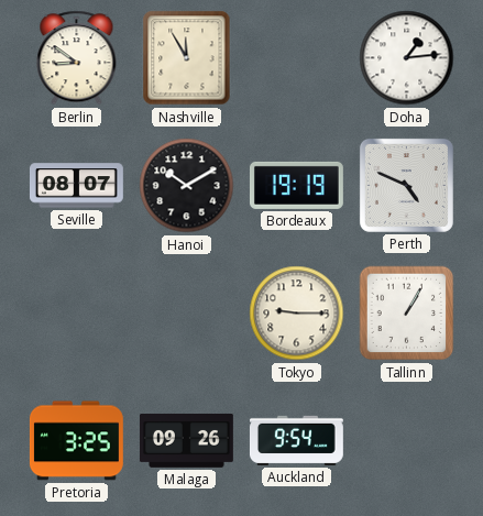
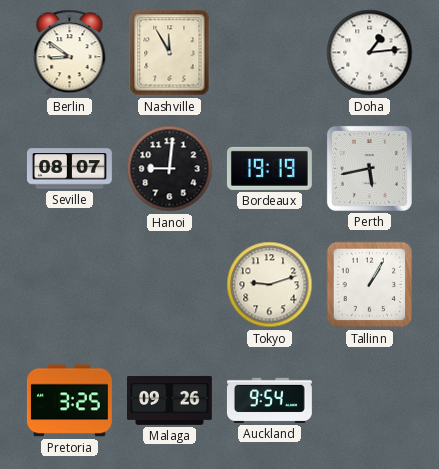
Hanoi: 10:10 -> 9:01
Perth: 4:49 -> 5:43
Tokyo: 9:15 -> 9:12
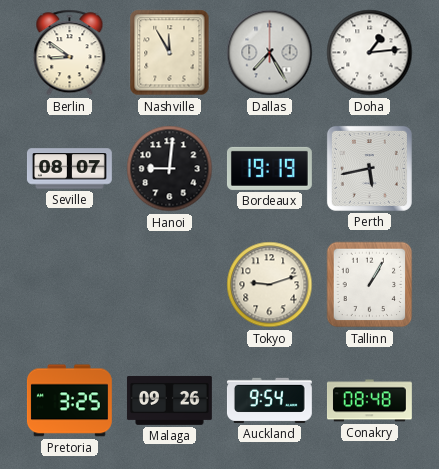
Dallas: none -> 7:25
Conakry: none -> 08:48
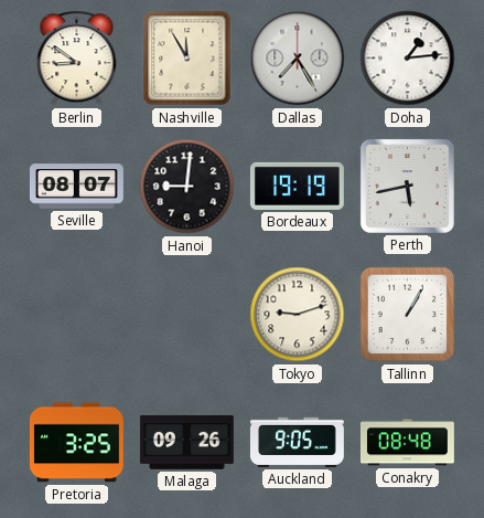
Auckland: 9:54 -> 9:05
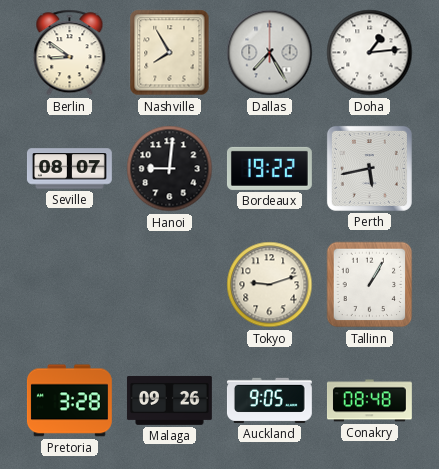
Nashville: 11:55 -> 7:55
Bordeaux: 19:19 -> 19:22
Pretoria: 3:25 -> 3:28
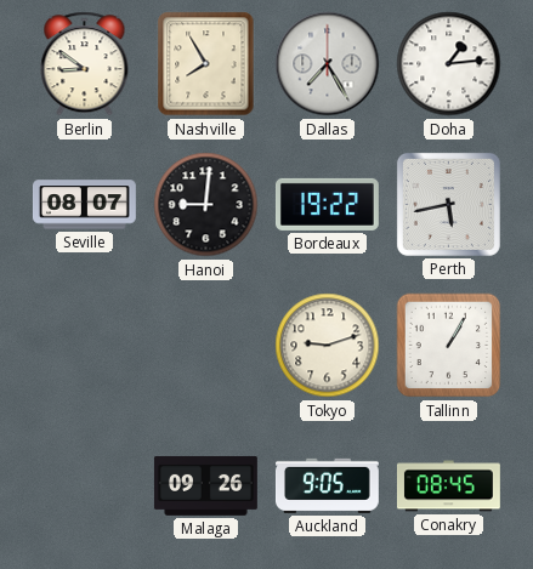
Pretoria: 3:28 -> none
Conakry: 08:48 -> 08:45
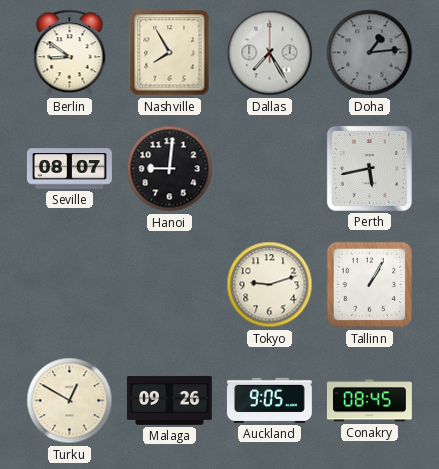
Doha dial: white -> grey
Bordeaux: 19:22 -> none
Turku: none -> 12:50
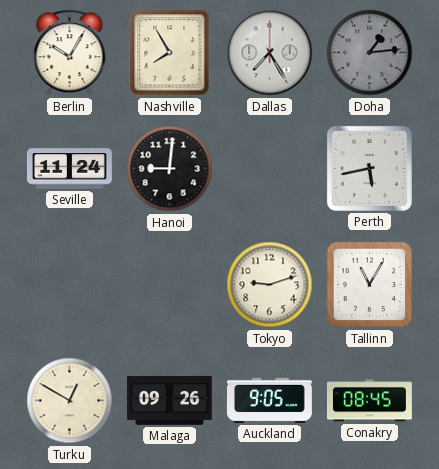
Berlin: 8:51 -> 10:05
Seville: 08:07 -> 11:24
Tallinn: 1:05 -> 11:05
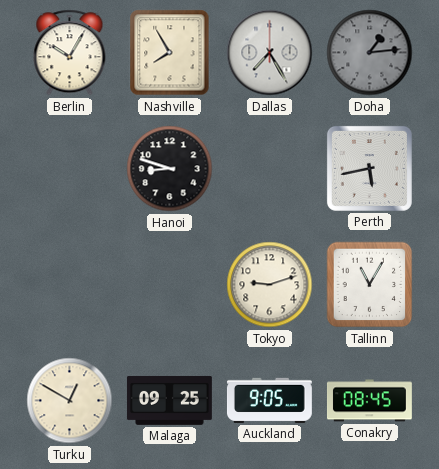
Seville: 11:24 -> none
Hanoi: 9:01 -> 8:48
Malaga: 09:26 -> 09:25
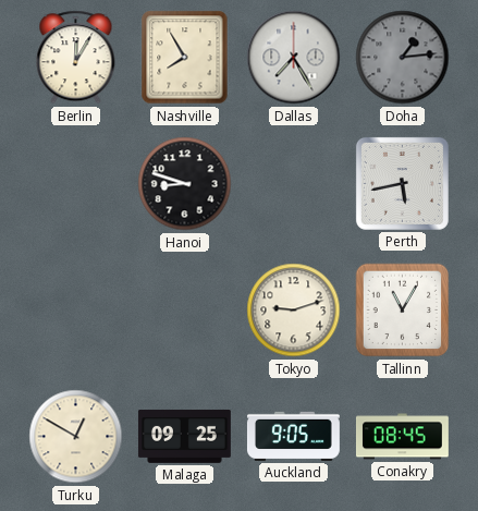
Berlin: 10:05 -> 12:05
